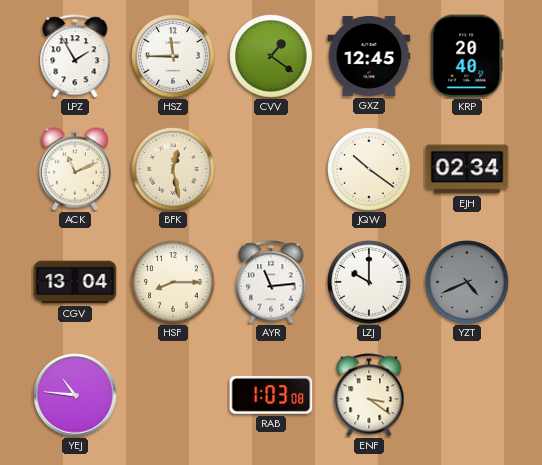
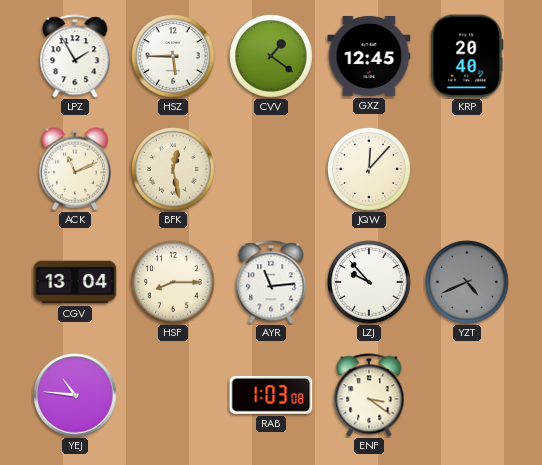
HSZ: 11:45 -> 5:45
JQW: 10:21 -> 12:07
EJH: 02:34 -> none
LZJ: 10:00 -> 9:53
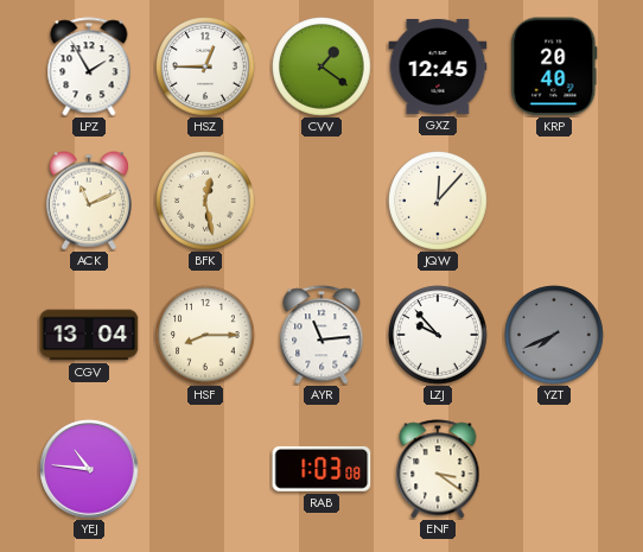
HSZ: 5:45 -> 12:45
YZT: 4:41 -> 7:41
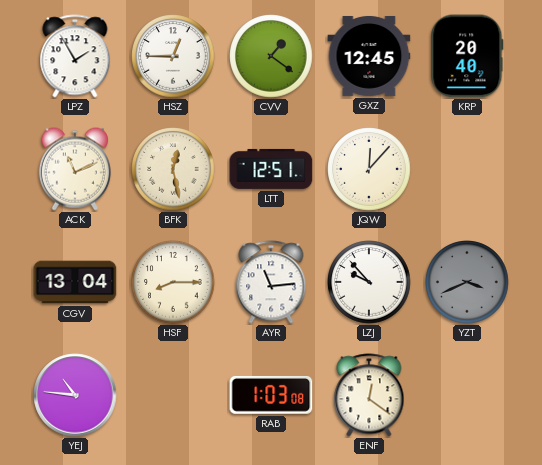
LTT: none -> 12:51
YZT: 7:41 -> 3:41
ENF: 3:21 -> 12:21
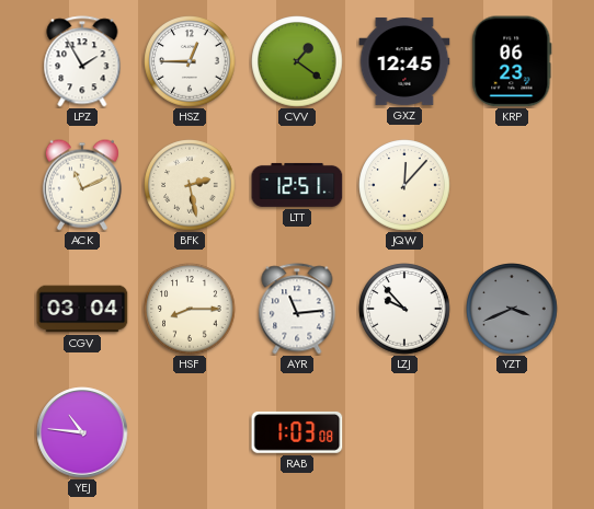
KRP: 20:40 -> 06:23
BFK: 12:28 -> 2:28
CGV: 13:04 -> 03:04
ENF: 12:21 -> none
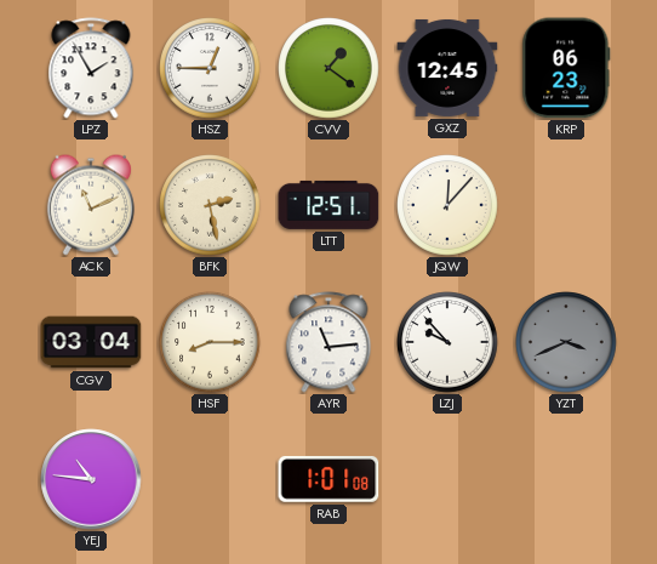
RAB: 1:03 -> 1:01
